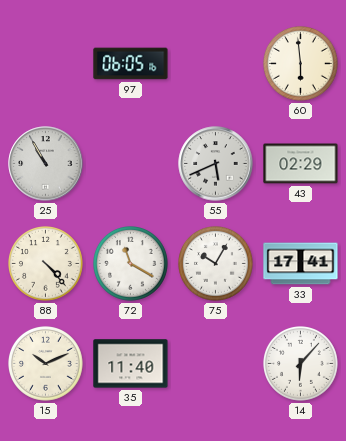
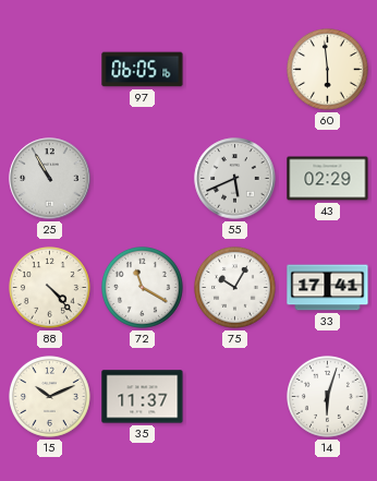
35: 11:40 -> 11:37
14: 6:07 -> 6:03
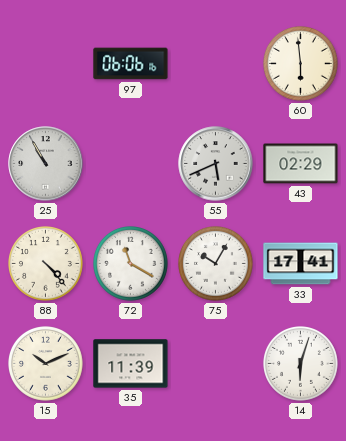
97: 06:05 -> 06:06
35: 11:37 -> 11:39
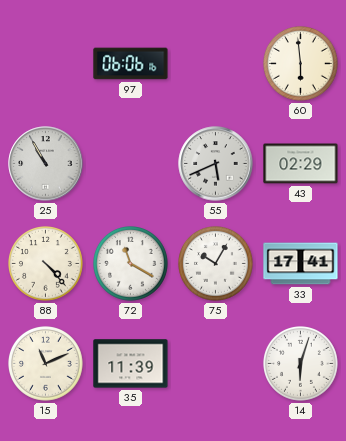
15: 10:11 -> 11:11
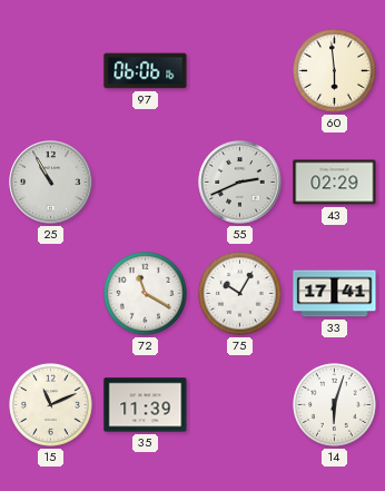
55: 5:41 -> 2:41
88: 4:23 -> none
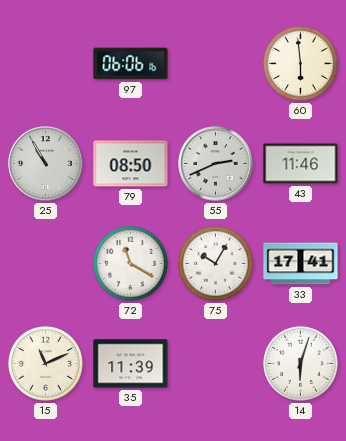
79: none -> 08:50
43: 02:29 -> 11:46
